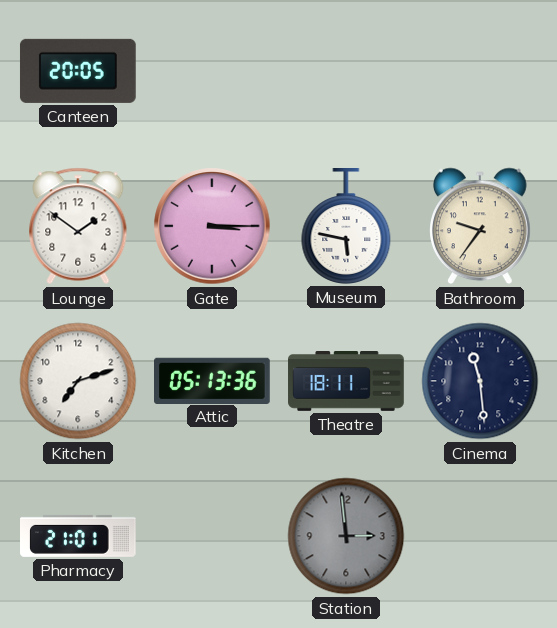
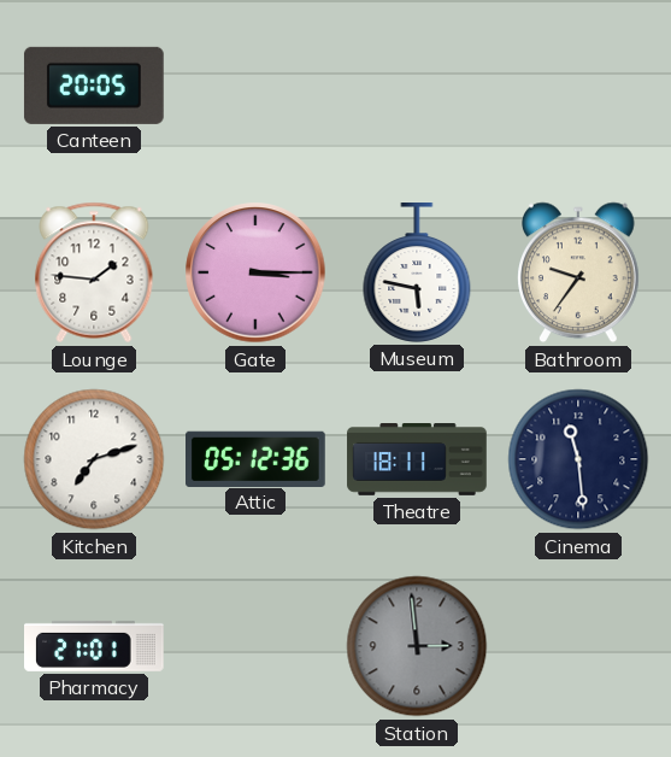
Lounge: 1:51 -> 1:46
Attic: 05:13 -> 05:12
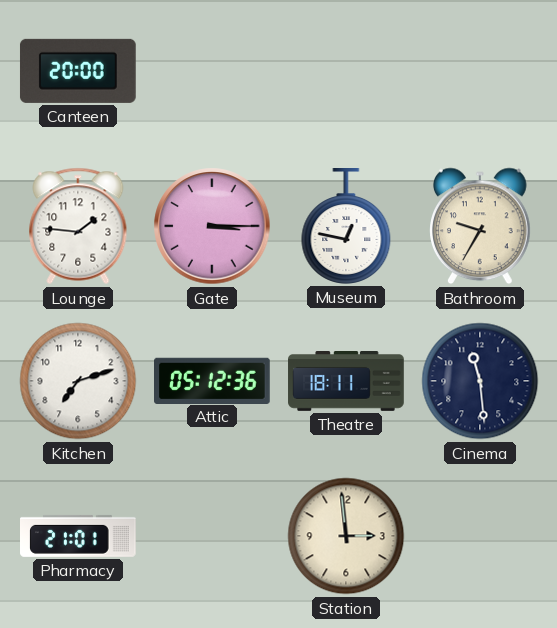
Canteen: 20:05 -> 20:00
Museum: 5:47 -> 12:47
Bathroom: 9:36 -> 9:35
Station dial: grey -> cream
